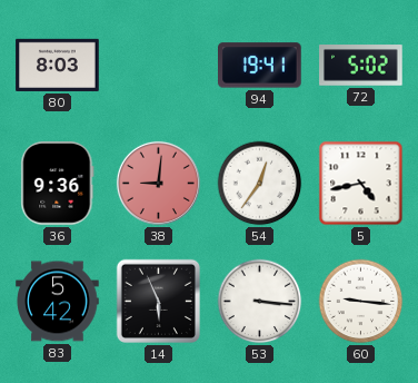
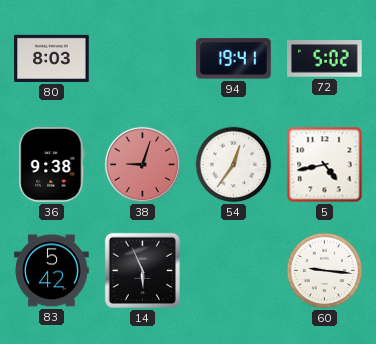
36: 9:36 -> 9:38
38: 9:01 -> 9:03
53: 3:16 -> none
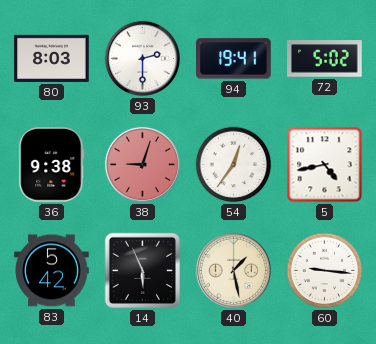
93: none -> 2:30
40: none -> 1:28
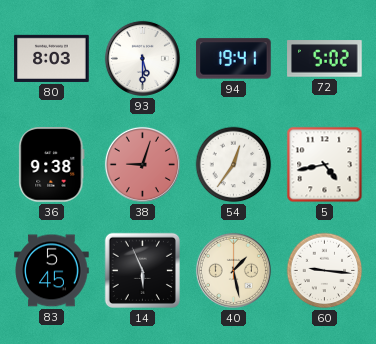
93: 2:30 -> 5:30
83: 5:42 -> 5:45
